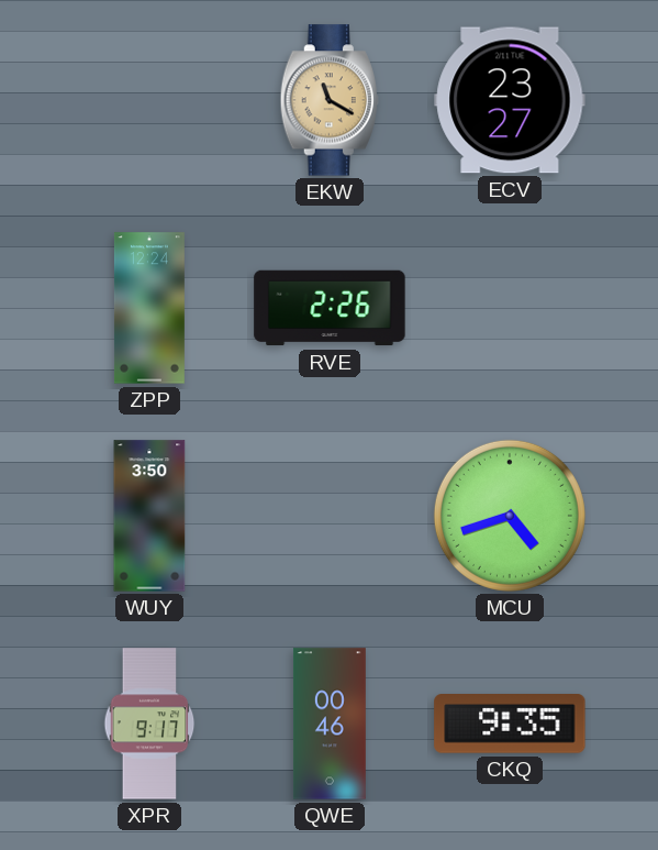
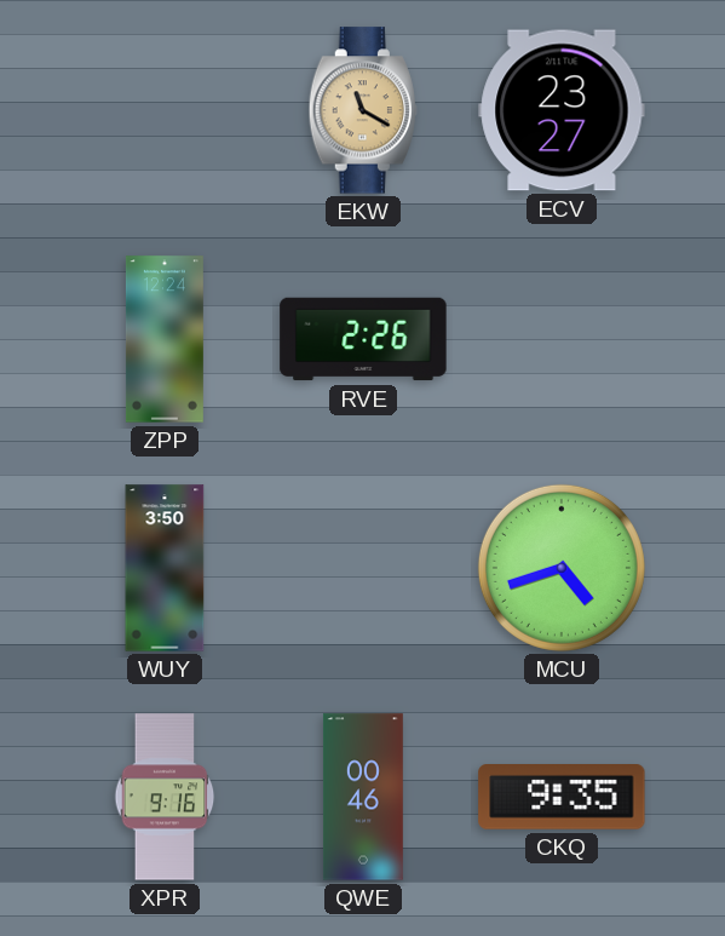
XPR: 9:17 -> 9:16
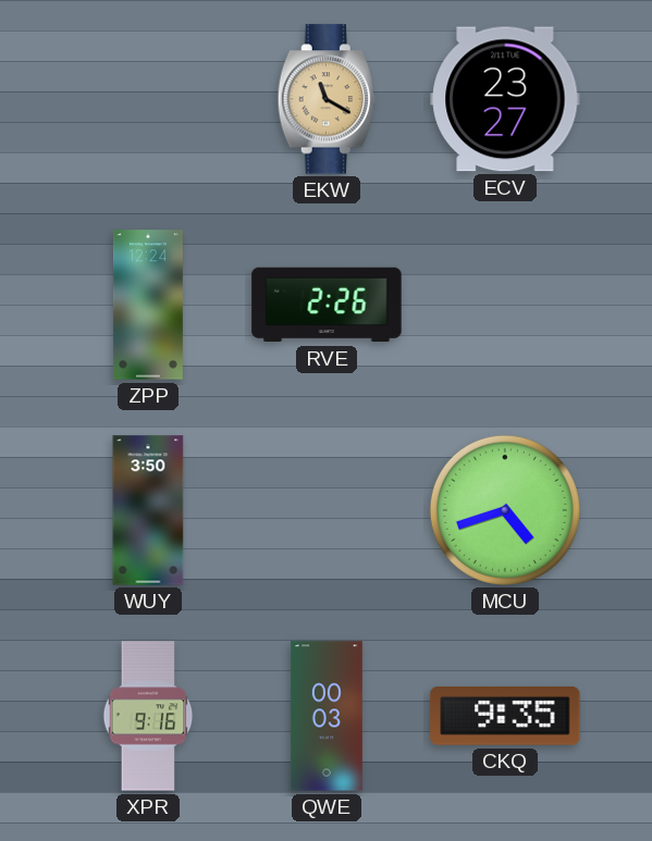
QWE: 00:46 -> 00:03
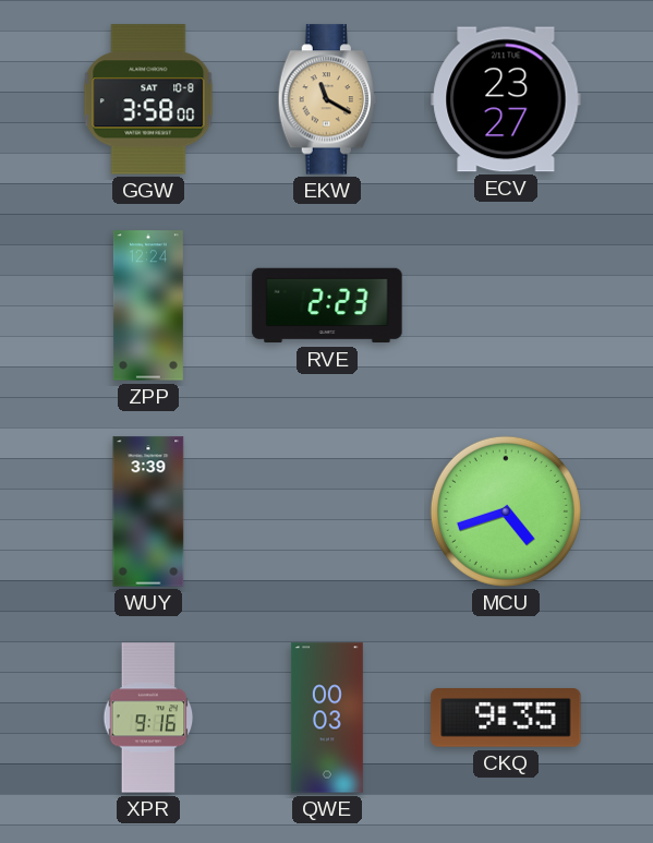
GGW: none -> 3:58
RVE: 2:26 -> 2:23
WUY: 3:50 -> 3:39
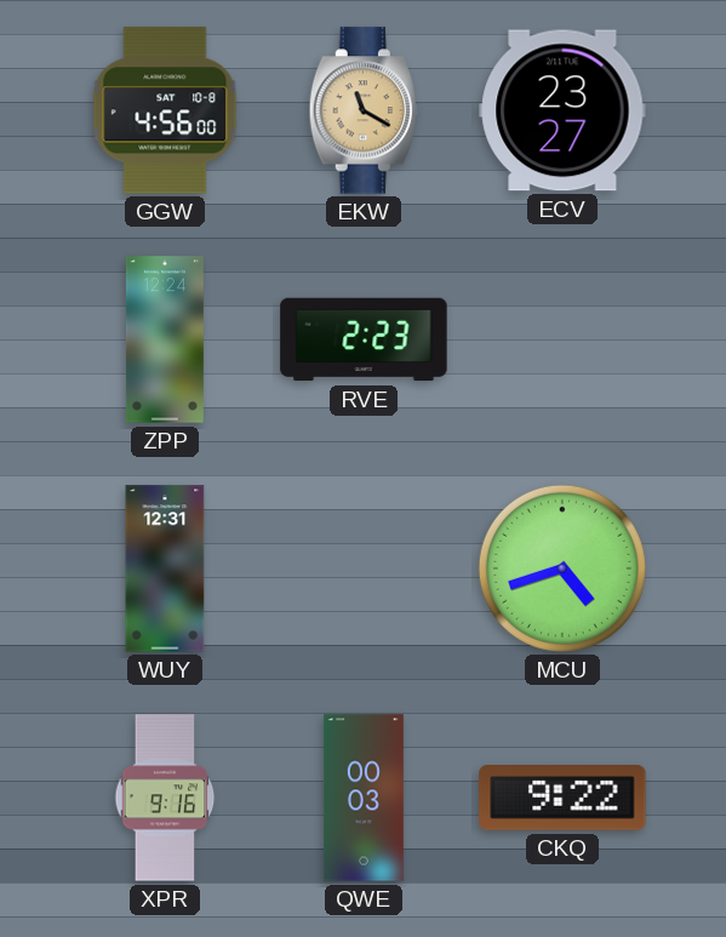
GGW: 3:58 -> 4:56
WUY: 3:39 -> 12:31
CKQ: 9:35 -> 9:22
